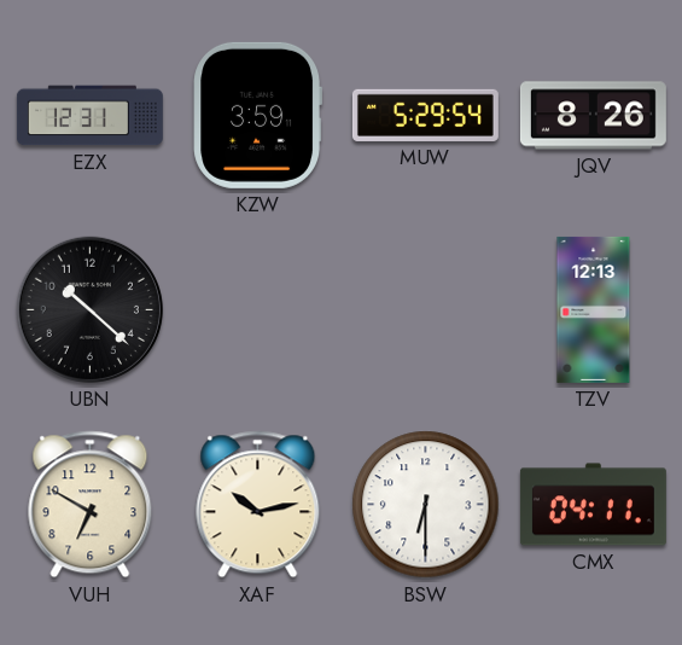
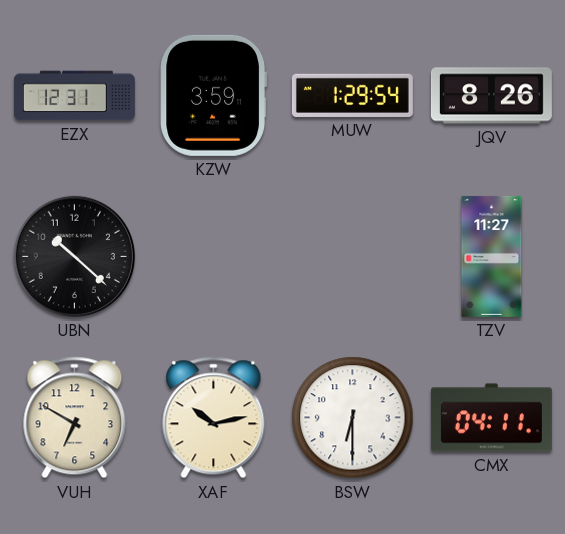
MUW: 5:29 -> 1:29
TZV: 12:13 -> 11:27
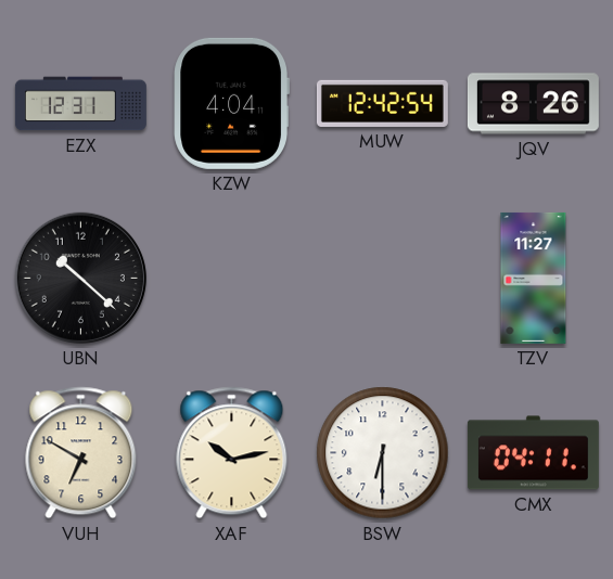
KZW: 3:59 -> 4:04
MUW: 1:29 -> 12:42
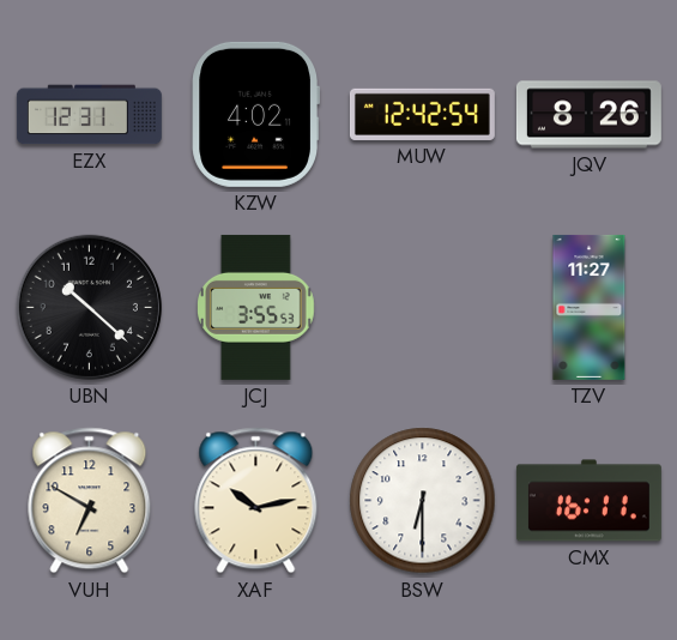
KZW: 4:04 -> 4:02
JCJ: none -> 3:55
CMX: 04:11 -> 16:11
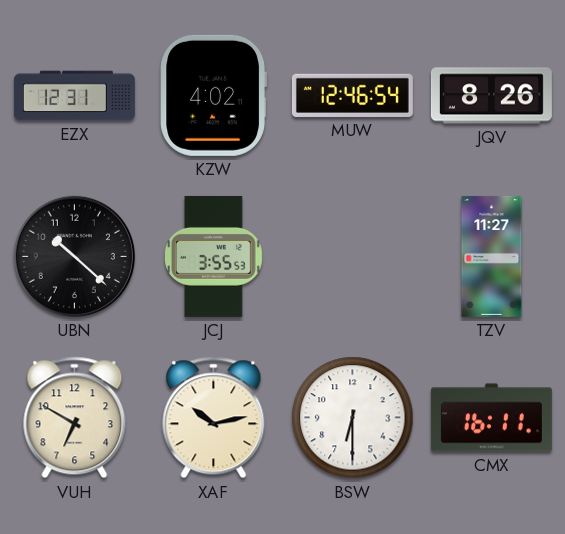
MUW: 12:42 -> 12:46
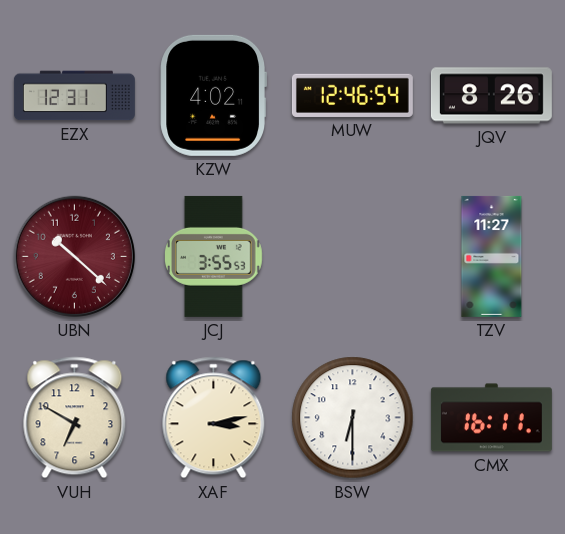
UBN dial: black -> burgundy
XAF: 10:13 -> 3:13
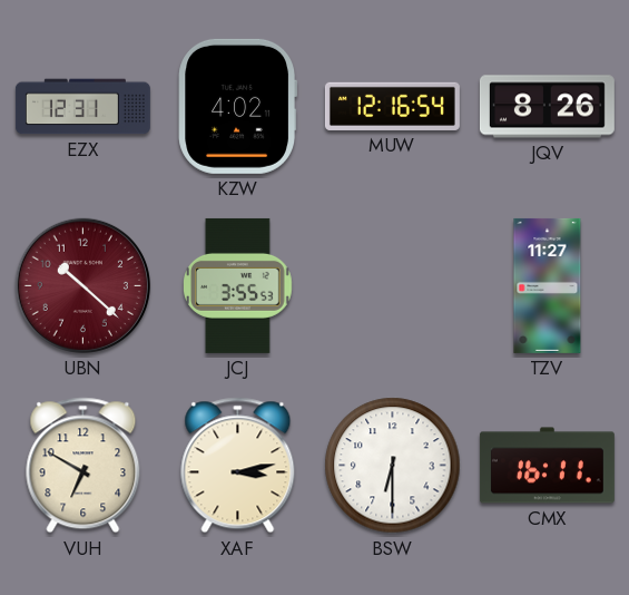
MUW: 12:46 -> 12:16
